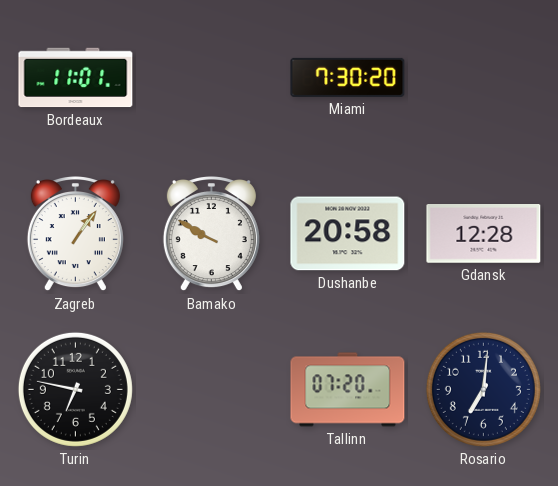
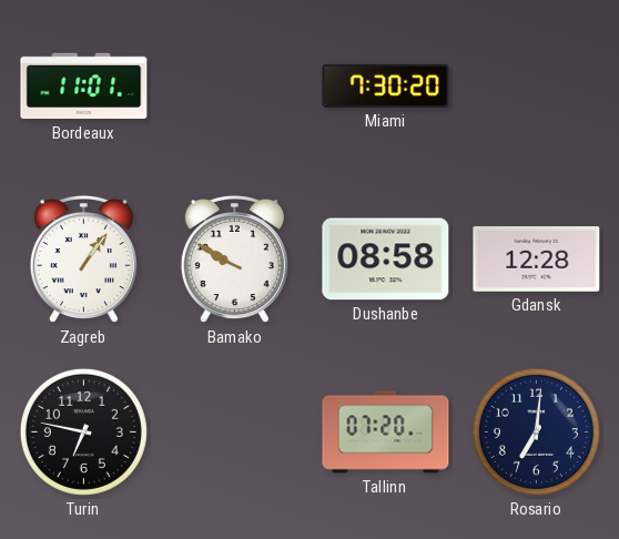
Dushanbe: 20:58 -> 08:58
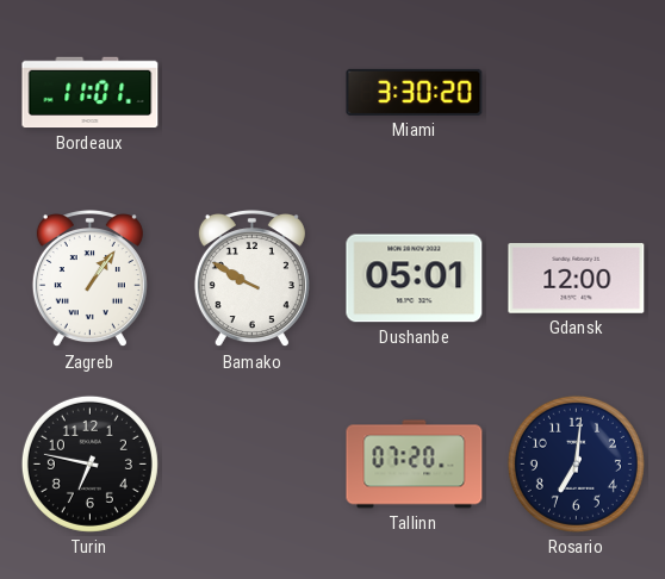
Miami: 7:30 -> 3:30
Dushanbe: 08:58 -> 05:01
Gdansk: 12:28 -> 12:00
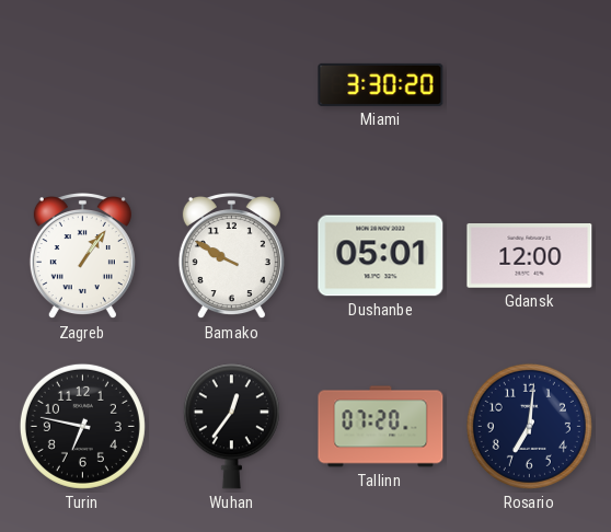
Bordeaux: 11:01 -> none
Wuhan: none -> 12:36
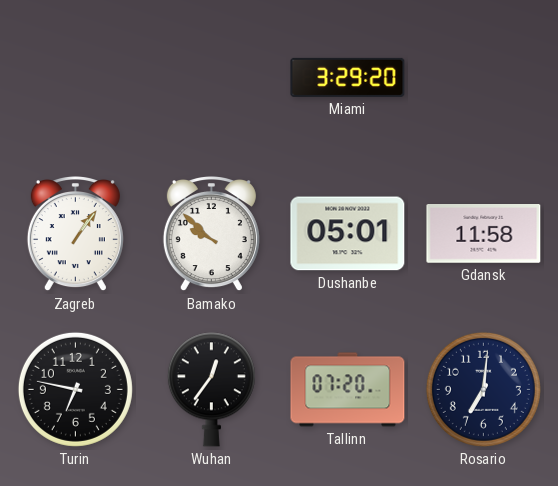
Miami: 3:30 -> 3:29
Bamako: 9:50 -> 9:52
Gdansk: 12:00 -> 11:58
